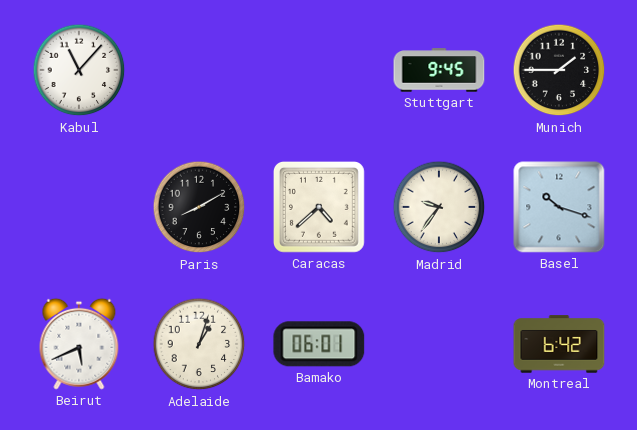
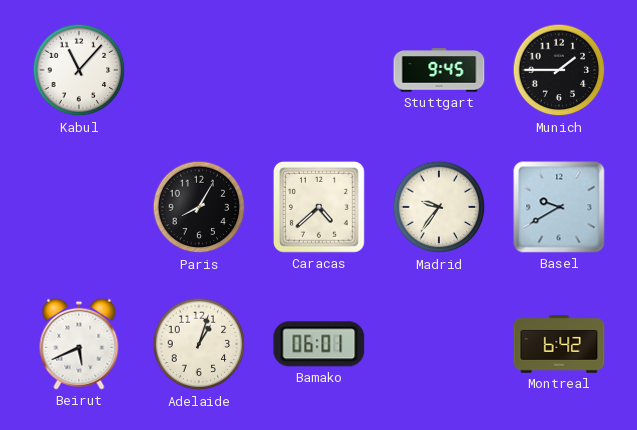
Paris: 8:10 -> 8:05
Basel: 10:18 -> 9:40
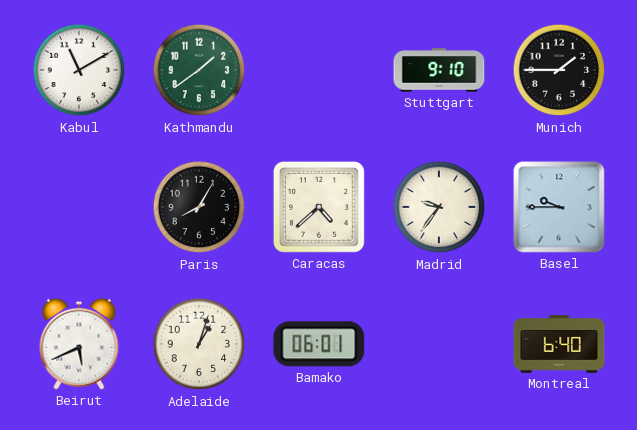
Kabul: 11:07 -> 11:10
Kathmandu: none -> 1:39
Stuttgart: 9:45 -> 9:10
Basel: 9:40 -> 9:45
Montreal: 6:42 -> 6:40
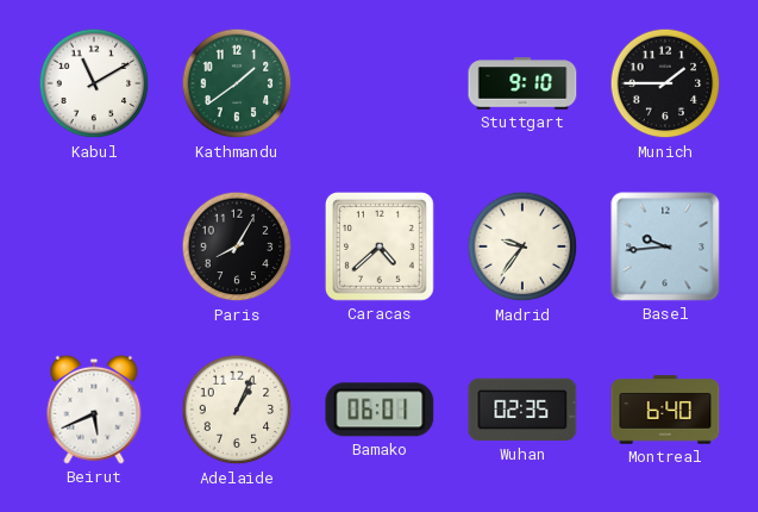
Basel: 9:45 -> 9:44
Adelaide: 1:03 -> 1:04
Wuhan: none -> 02:35
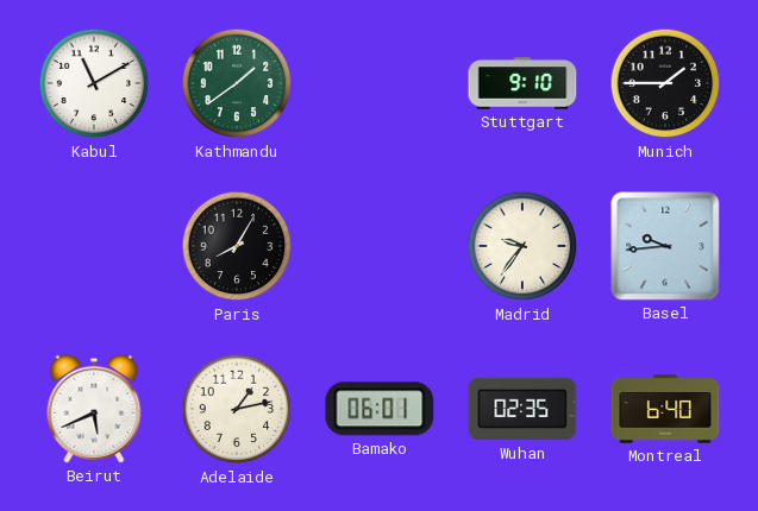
Caracas: 4:38 -> none
Adelaide: 1:04 -> 1:13
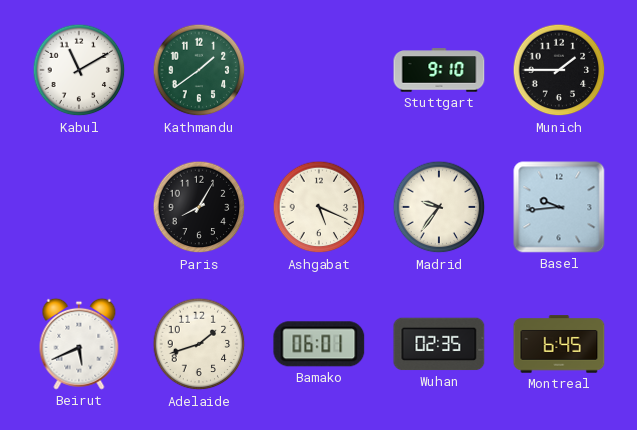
Ashgabat: none -> 5:19
Adelaide: 1:13 -> 1:42
Montreal: 6:40 -> 6:45
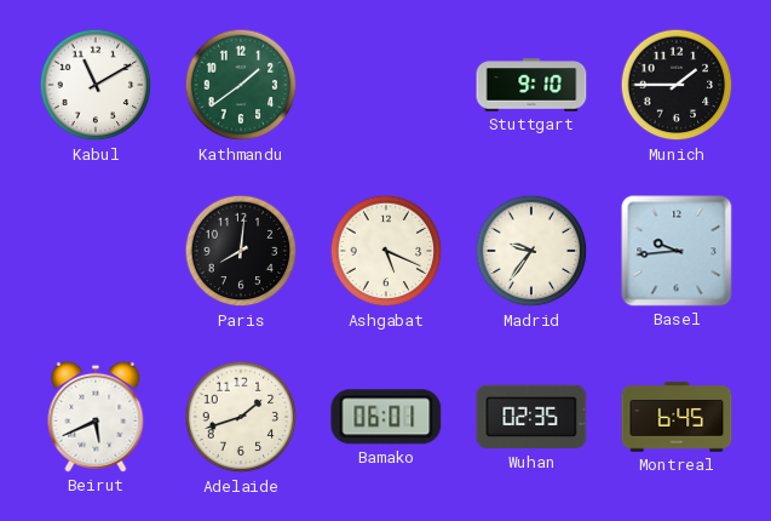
Paris: 8:05 -> 8:01
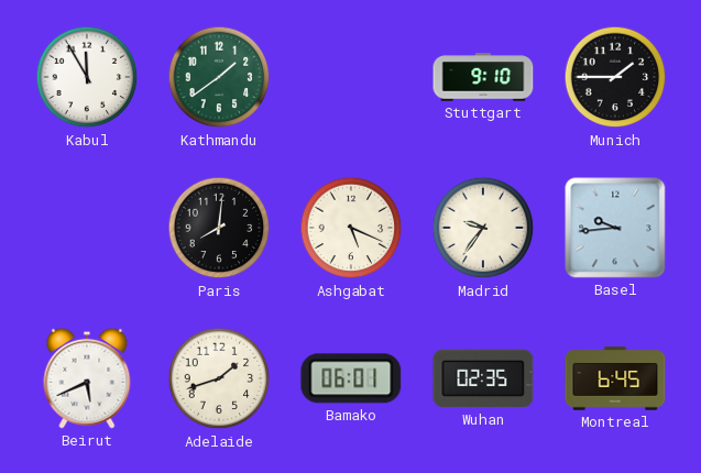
Kabul: 11:10 -> 11:55
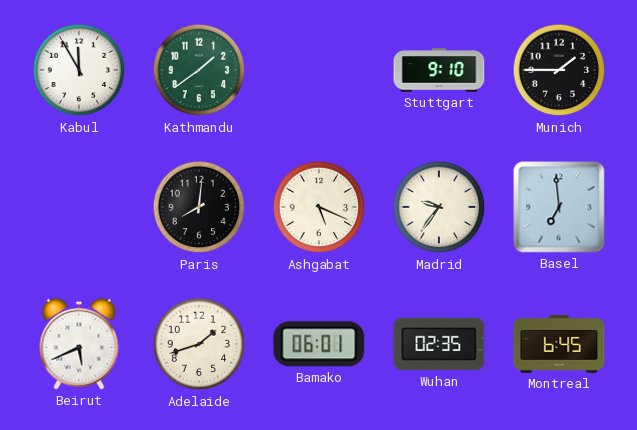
Basel: 9:44 -> 6:59
